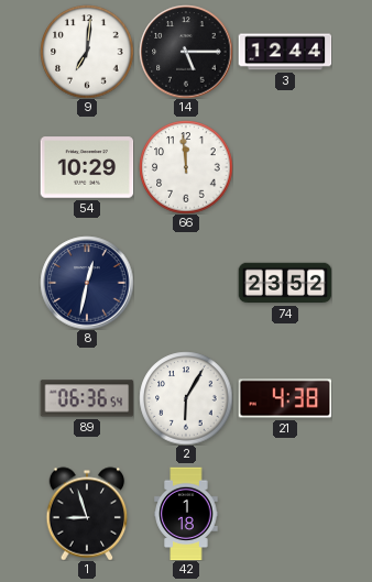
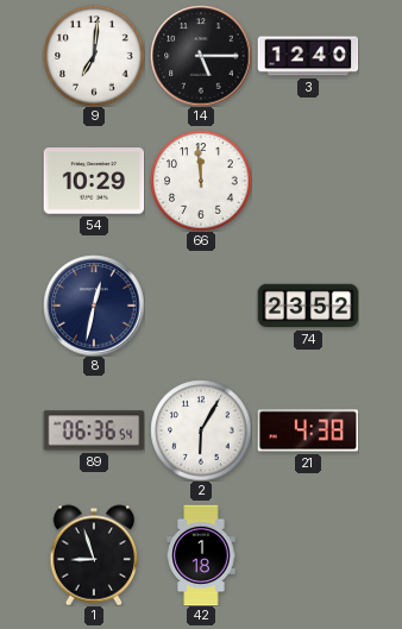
3: 12:44 -> 12:40
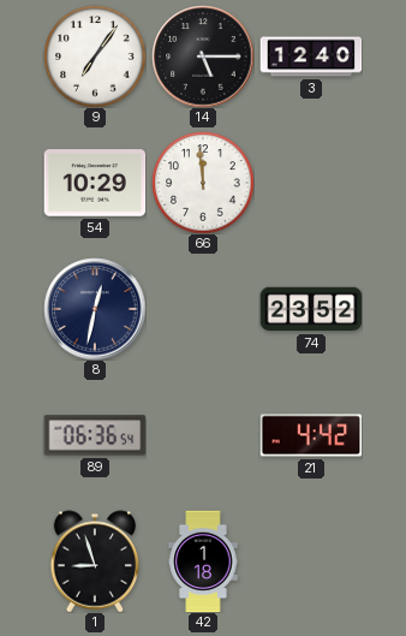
9: 7:01 -> 7:06
2: 6:05 -> none
21: 4:38 -> 4:42
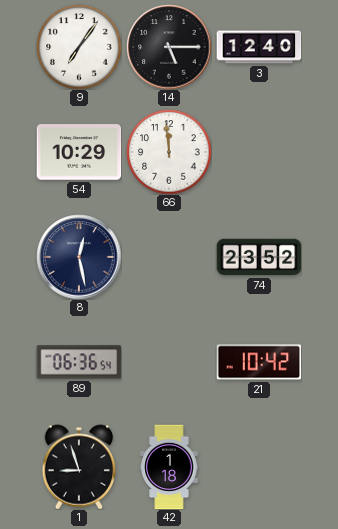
8: 12:32 -> 12:28
21: 4:42 -> 10:42
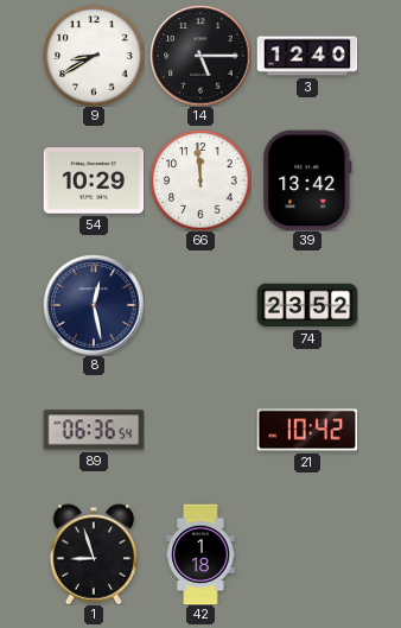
9: 7:06 -> 8:40
39: none -> 13:42
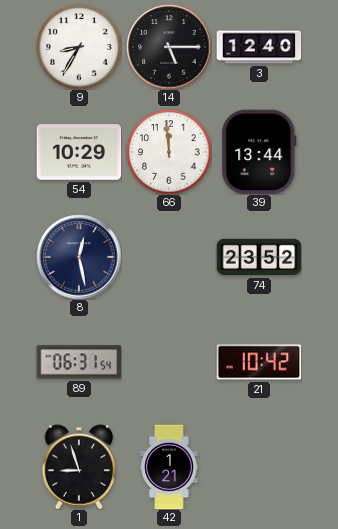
9: 8:40 -> 8:35
39: 13:42 -> 13:44
89: 06:36 -> 06:31
42: 1:18 -> 1:21
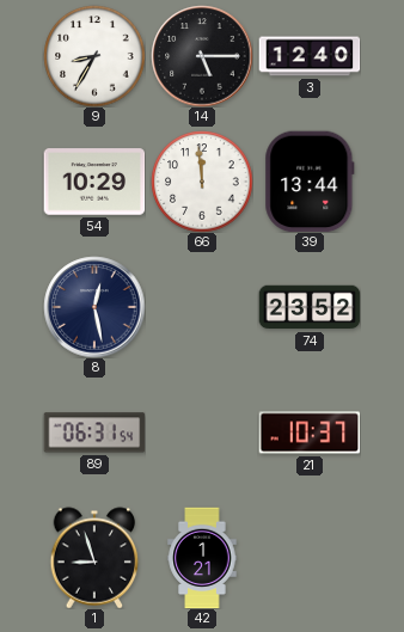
21: 10:42 -> 10:37
